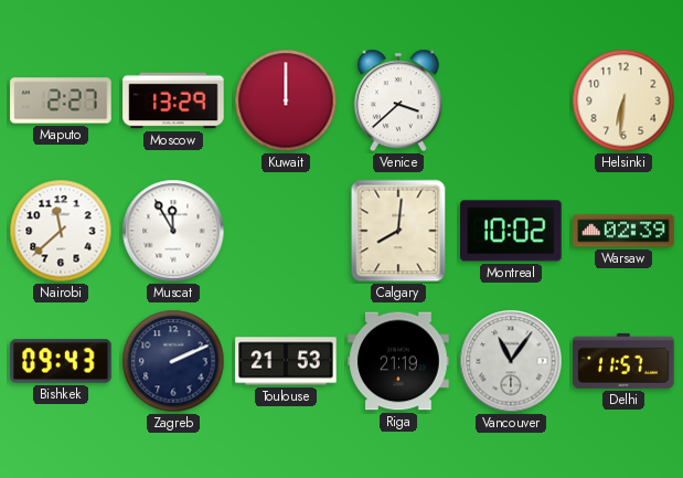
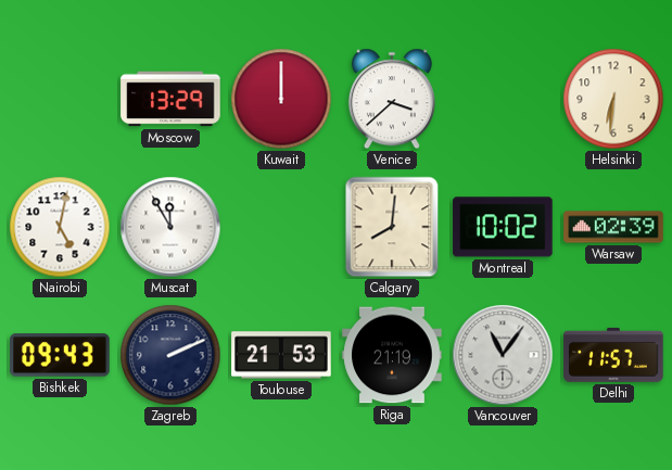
Maputo: 2:27 -> none
Nairobi: 11:38 -> 5:02
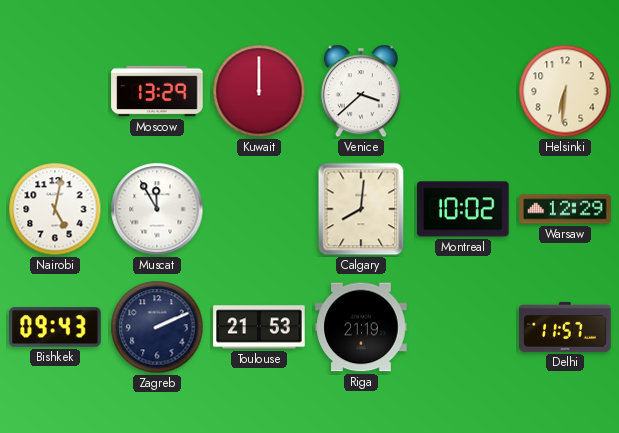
Warsaw: 02:39 -> 12:29
Vancouver: 11:06 -> none
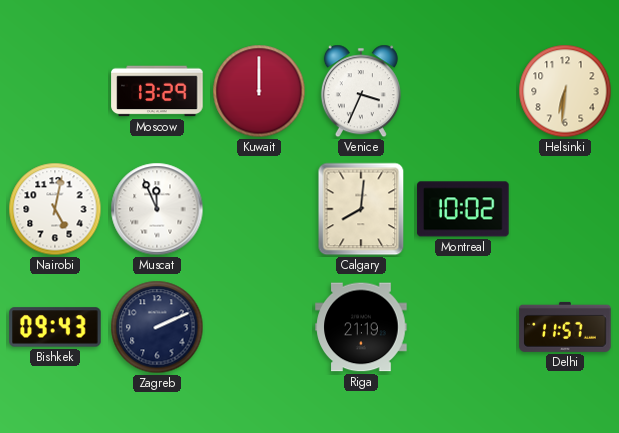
Venice: 3:38 -> 3:34
Muscat: 11:55 -> 11:56
Warsaw: 12:29 -> none
Toulouse: 21:53 -> none
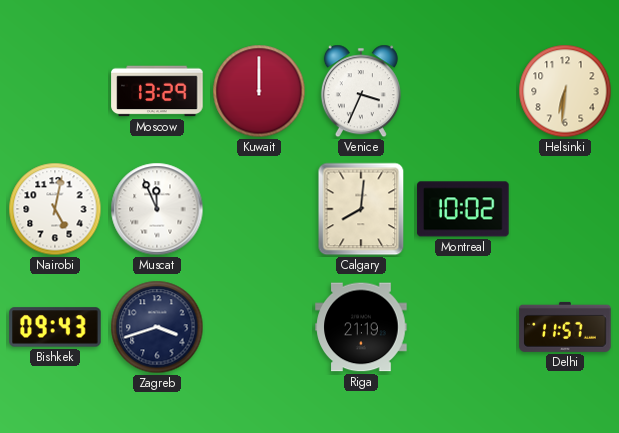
Zagreb: 2:11 -> 3:42
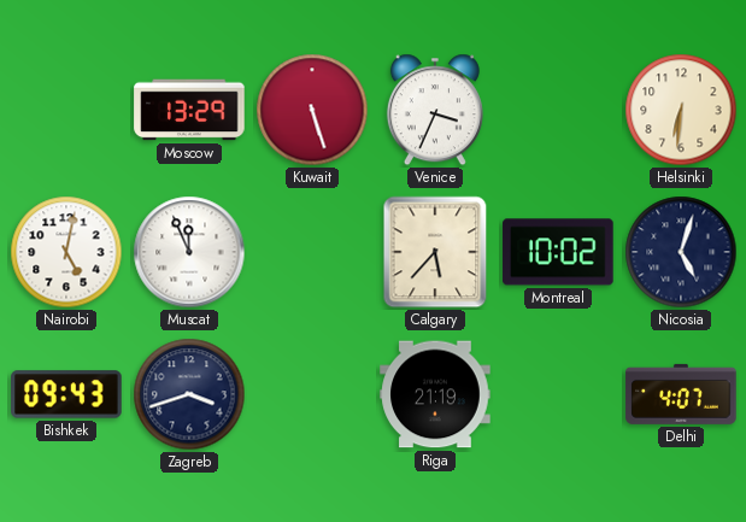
Kuwait: 12:00 -> 5:27
Calgary: 8:01 -> 5:37
Nicosia: none -> 5:03
Delhi: 11:57 -> 4:07
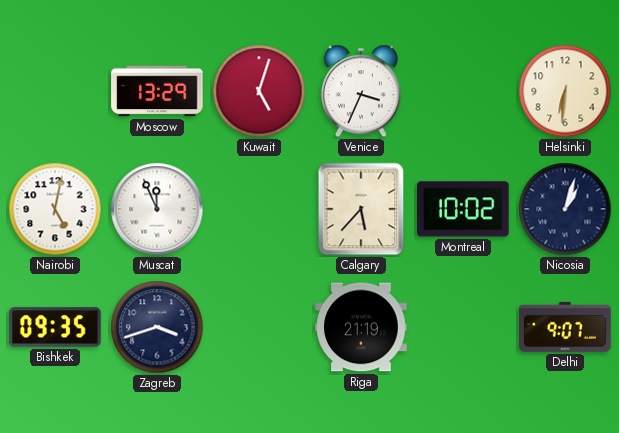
Kuwait: 5:27 -> 5:03
Nicosia: 5:03 -> 1:03
Bishkek: 09:43 -> 09:35
Delhi: 4:07 -> 9:07
